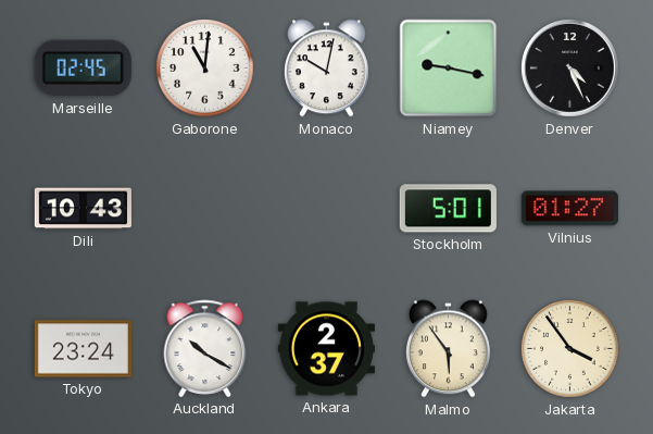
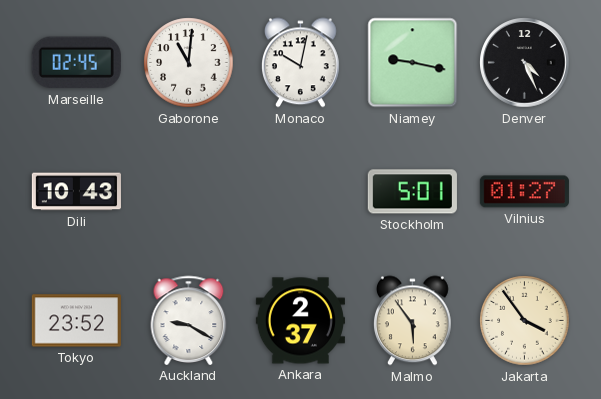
Tokyo: 23:24 -> 23:52
Auckland: 10:20 -> 9:20
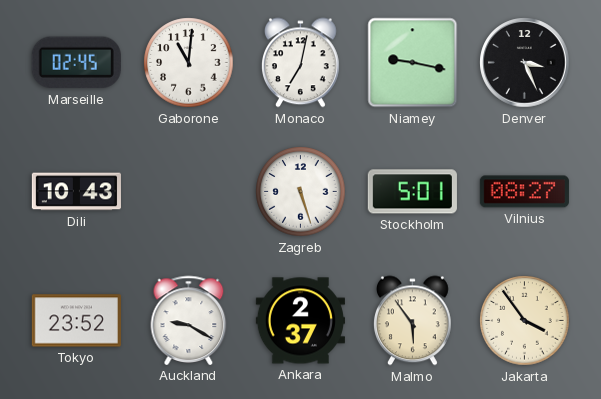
Monaco: 10:02 -> 7:02
Denver: 4:26 -> 3:26
Zagreb: none -> 5:27
Vilnius: 01:27 -> 08:27
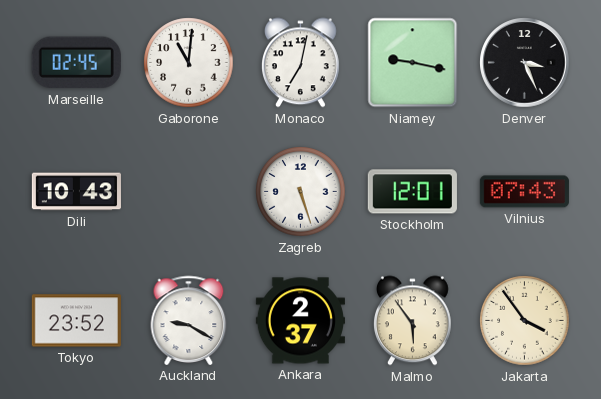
Stockholm: 5:01 -> 12:01
Vilnius: 08:27 -> 07:43
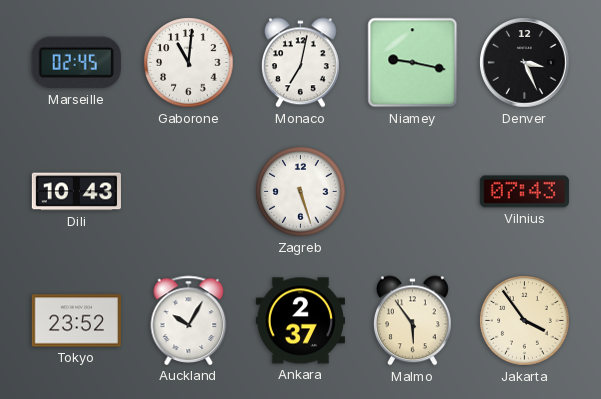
Stockholm: 12:01 -> none
Auckland: 9:20 -> 10:05
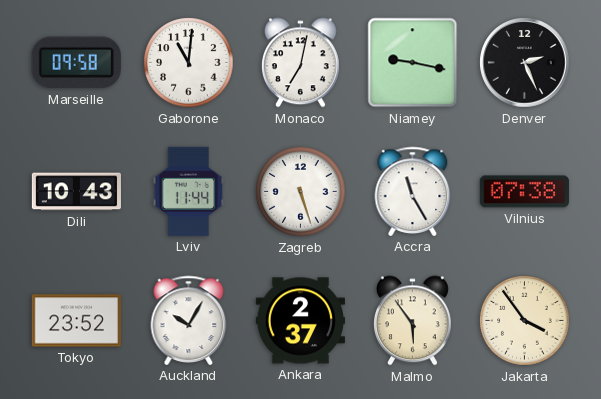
Marseille: 02:45 -> 09:58
Denver: 3:26 -> 2:26
Lviv: none -> 11:44
Accra: none -> 11:25
Vilnius: 07:43 -> 07:38
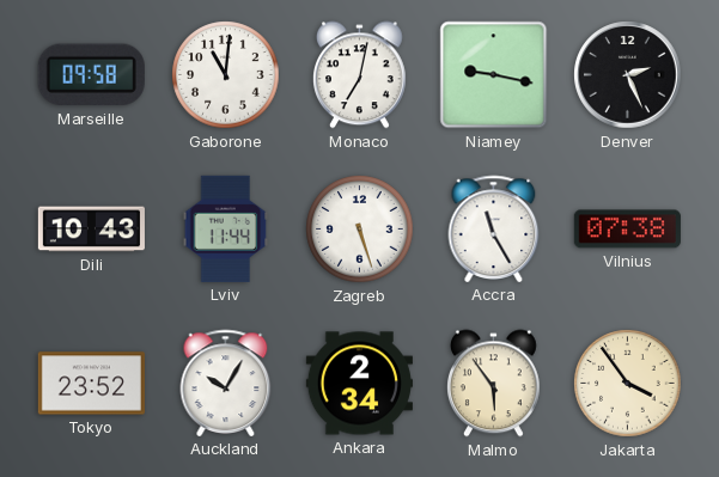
Ankara: 2:37 -> 2:34
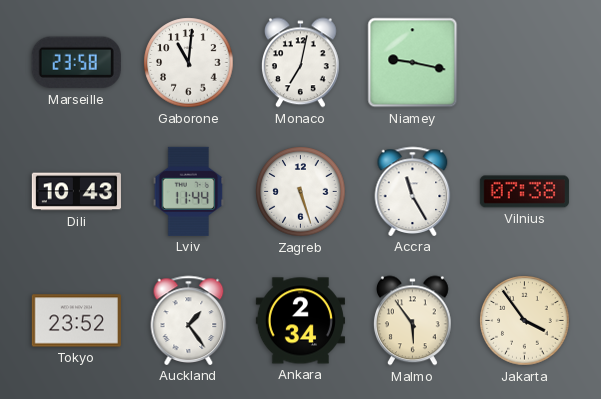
Marseille: 09:58 -> 23:58
Denver: 2:26 -> none
Auckland: 10:05 -> 1:24
